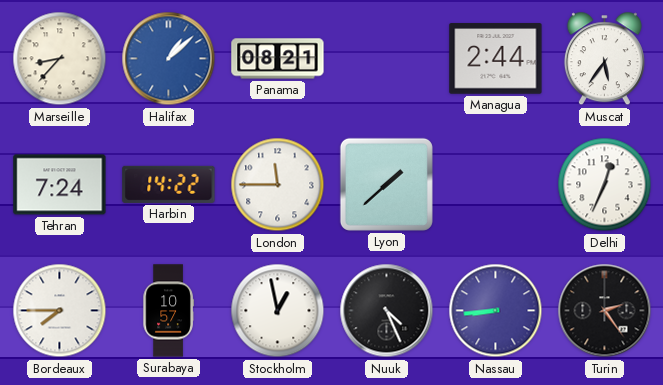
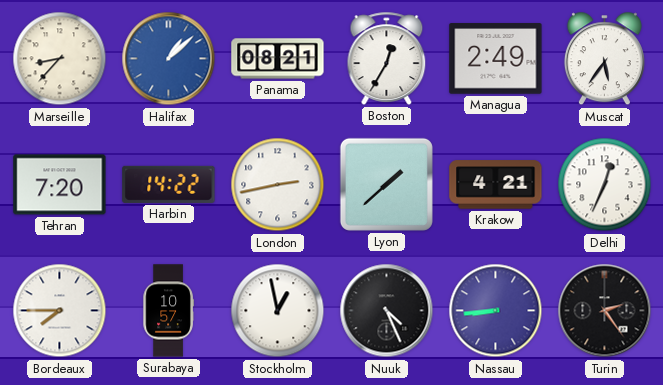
Boston: none -> 12:35
Managua: 2:44 -> 2:49
Tehran: 7:24 -> 7:20
London: 11:45 -> 2:43
Krakow: none -> 4:21
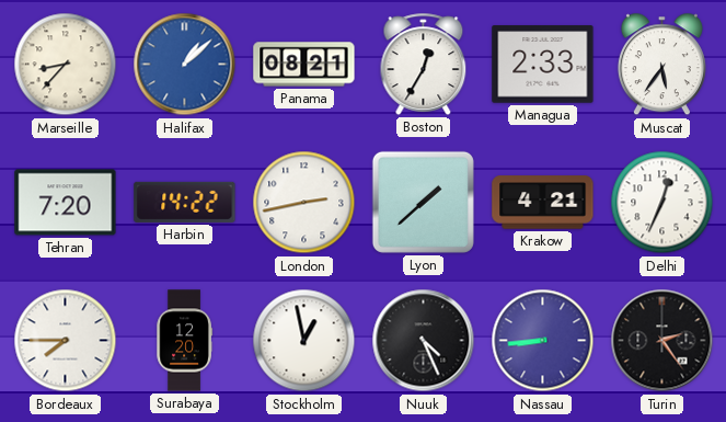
Managua: 2:49 -> 2:33
Surabaya: 10:57 -> 12:20
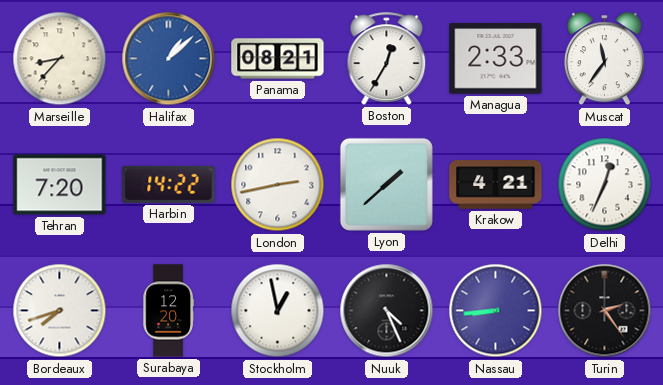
Muscat: 5:36 -> 11:36
Bordeaux: 7:45 -> 7:42
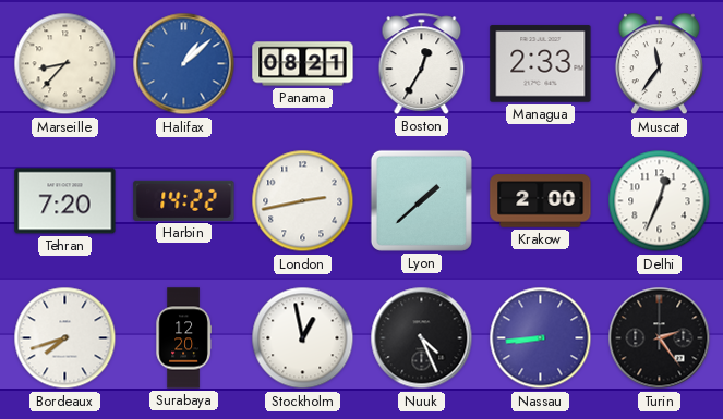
Krakow: 4:21 -> 2:00
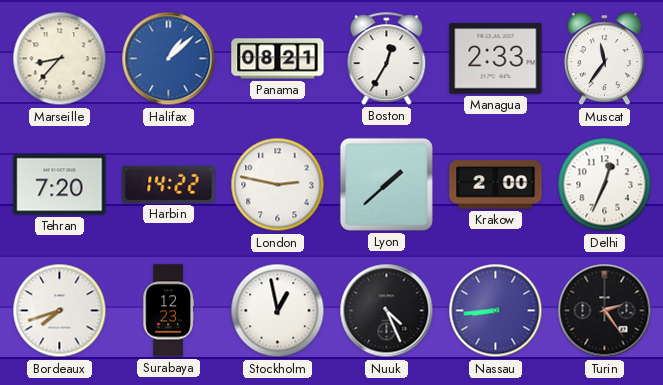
London: 2:43 -> 2:47
Surabaya: 12:20 -> 12:23
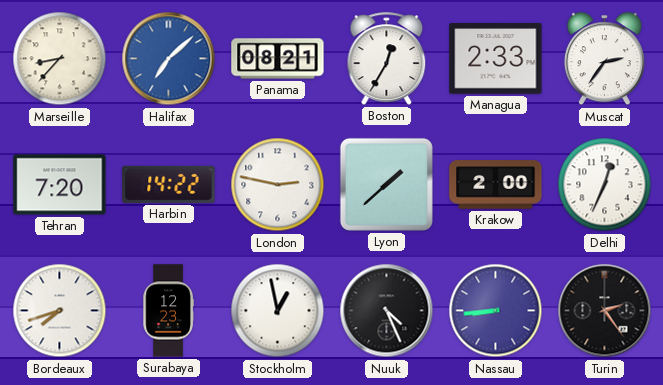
Halifax: 1:08 -> 7:08
Muscat: 11:36 -> 2:36
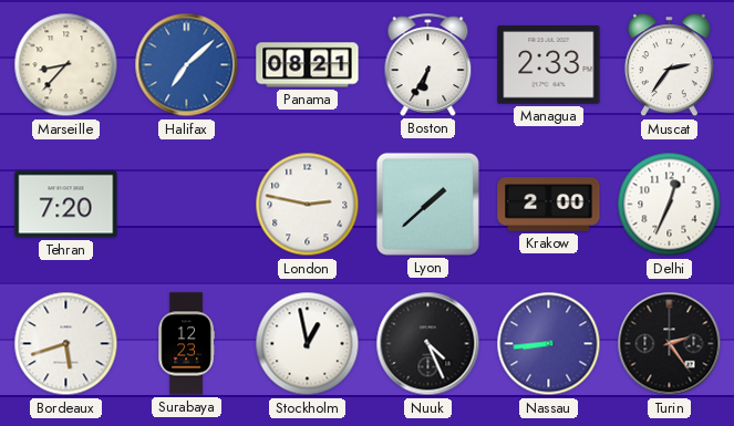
Boston: 12:35 -> 6:35
Harbin: 14:22 -> none
Bordeaux: 7:42 -> 5:42
